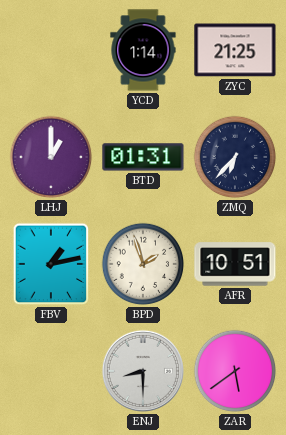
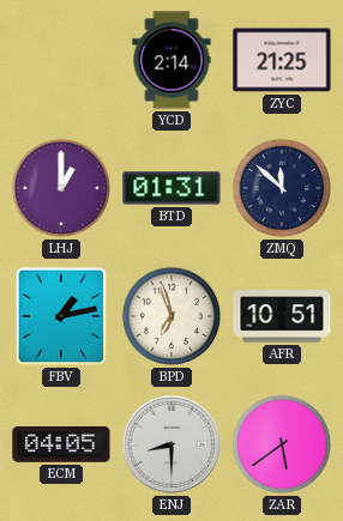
YCD: 1:14 -> 2:14
ZMQ: 6:37 -> 11:52
BPD: 1:57 -> 6:57
ECM: none -> 04:05
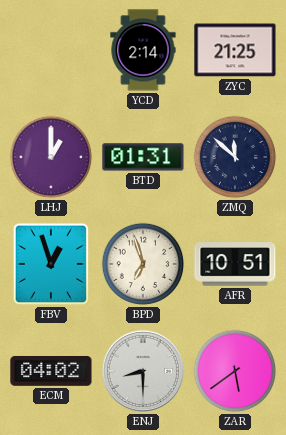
FBV: 1:13 -> 12:57
ECM: 04:05 -> 04:02
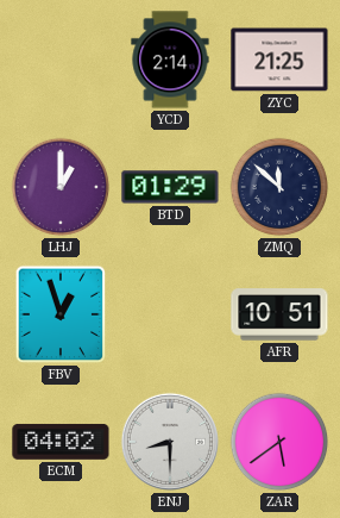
BTD: 01:31 -> 01:29
BPD: 6:57 -> none
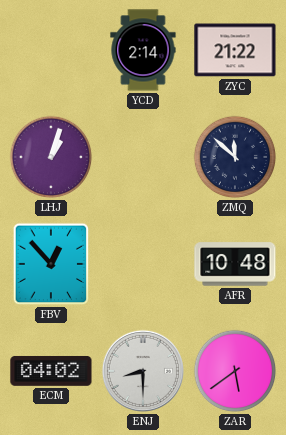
ZYC: 21:25 -> 21:22
LHJ: 1:00 -> 1:03
BTD: 01:29 -> none
FBV: 12:57 -> 12:53
AFR: 10:51 -> 10:48
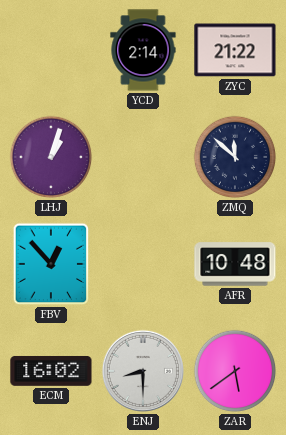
ECM: 04:02 -> 16:02
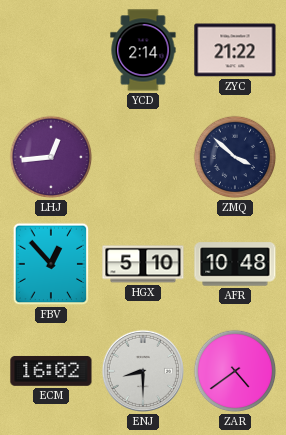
LHJ: 1:03 -> 12:44
ZMQ: 11:52 -> 3:52
HGX: none -> 5:10
ZAR: 5:39 -> 4:39
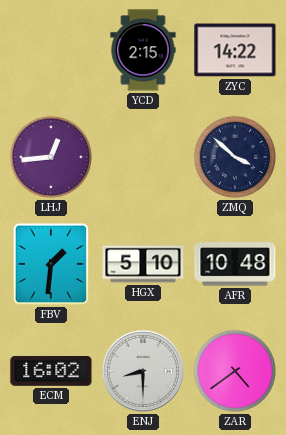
YCD: 2:14 -> 2:15
ZYC: 21:22 -> 14:22
FBV: 12:53 -> 1:31
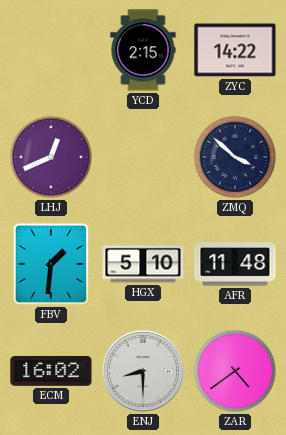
LHJ: 12:44 -> 12:41
AFR: 10:48 -> 11:48
